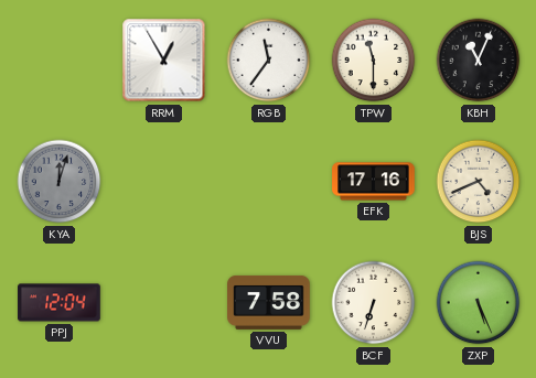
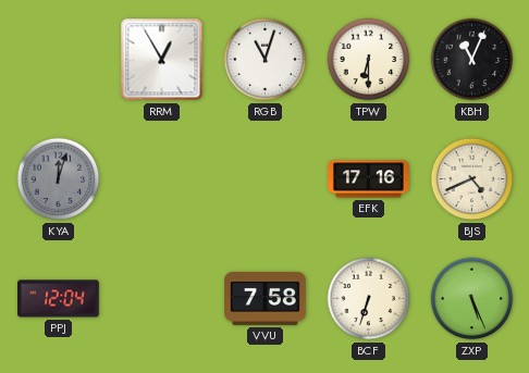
RGB: 11:36 -> 11:03
TPW: 11:30 -> 6:30
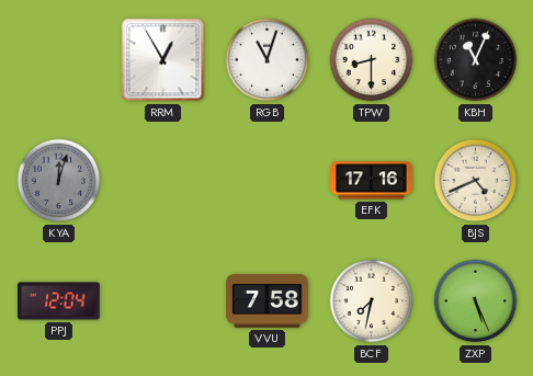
TPW: 6:30 -> 8:30
BCF: 6:33 -> 7:32
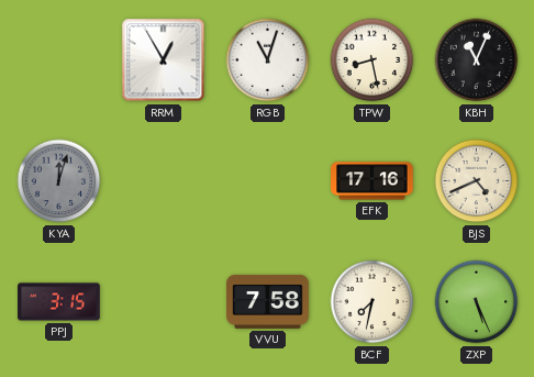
TPW: 8:30 -> 8:28
PPJ: 12:04 -> 3:15
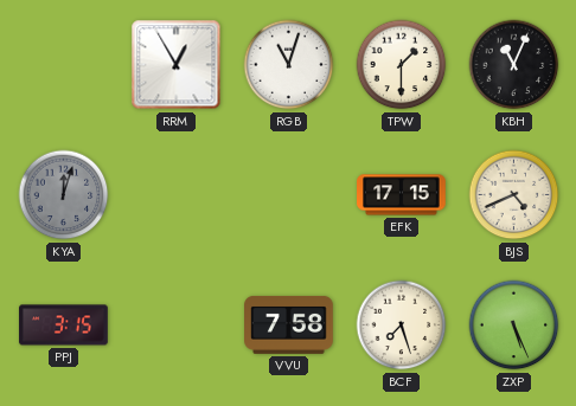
TPW: 8:28 -> 1:30
EFK: 17:16 -> 17:15
BCF: 7:32 -> 7:27
